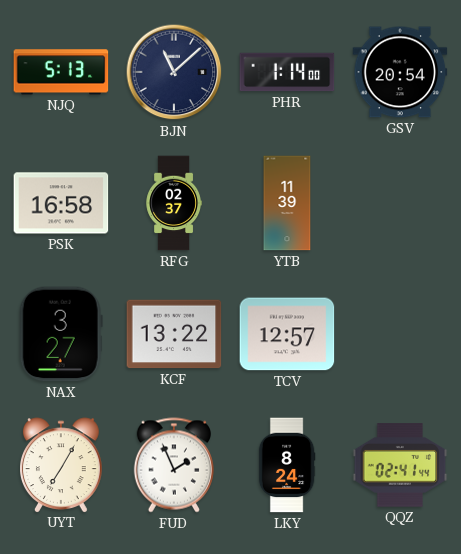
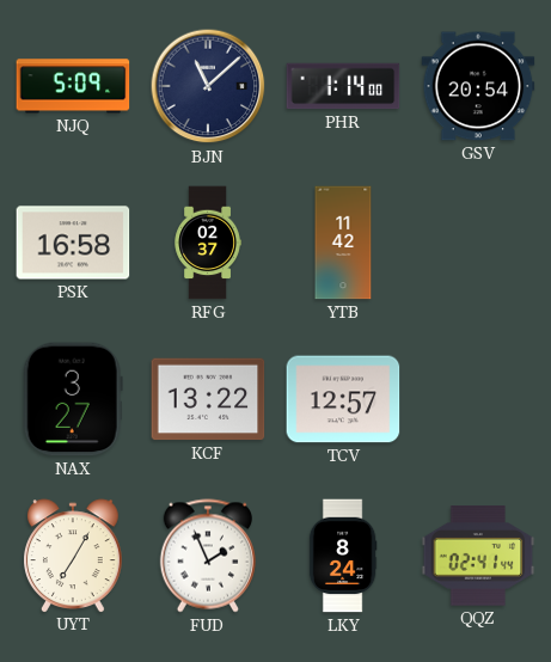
NJQ: 5:13 -> 5:09
YTB: 11:39 -> 11:42
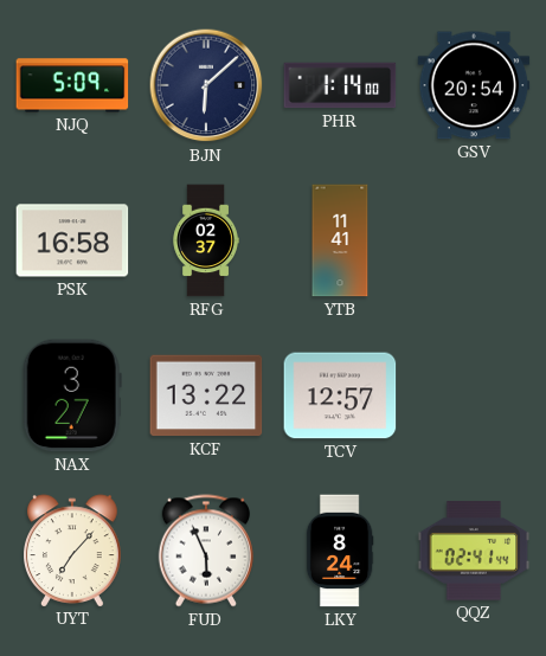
BJN: 11:08 -> 6:08
YTB: 11:42 -> 11:41
UYT: 7:05 -> 7:07
FUD: 1:56 -> 5:56
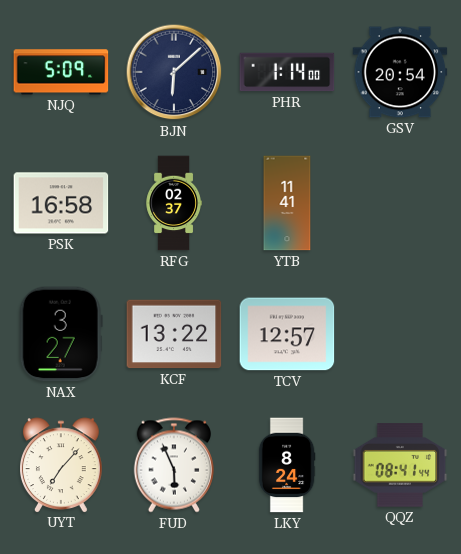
QQZ: 02:41 -> 08:41
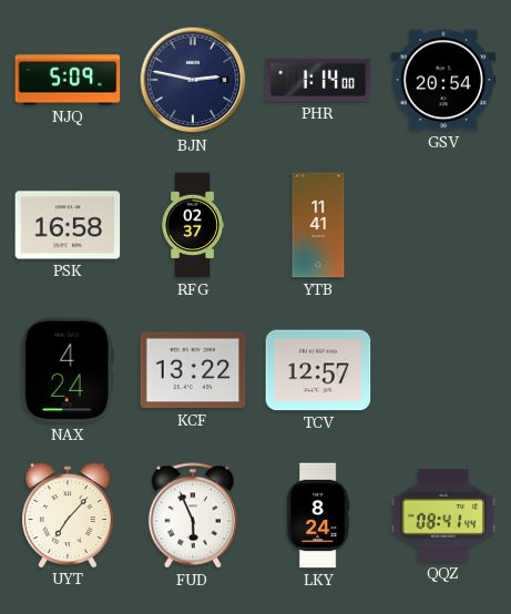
BJN: 6:08 -> 2:47
NAX: 3:27 -> 4:24
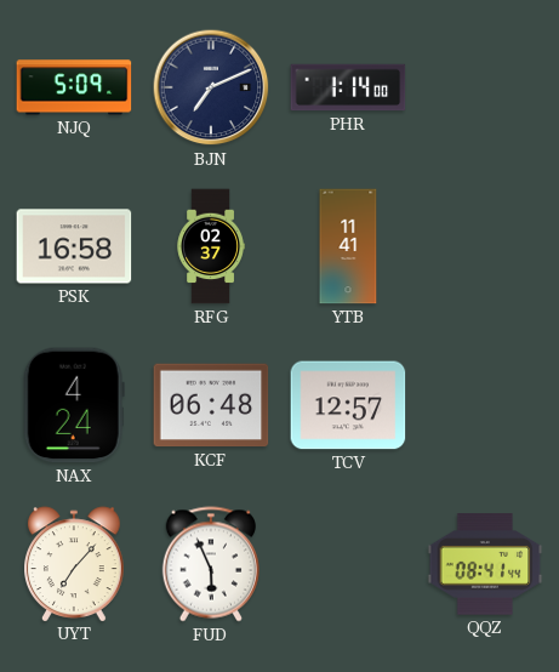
BJN: 2:47 -> 7:11
GSV: 20:54 -> none
KCF: 13:22 -> 06:48
LKY: 8:24 -> none
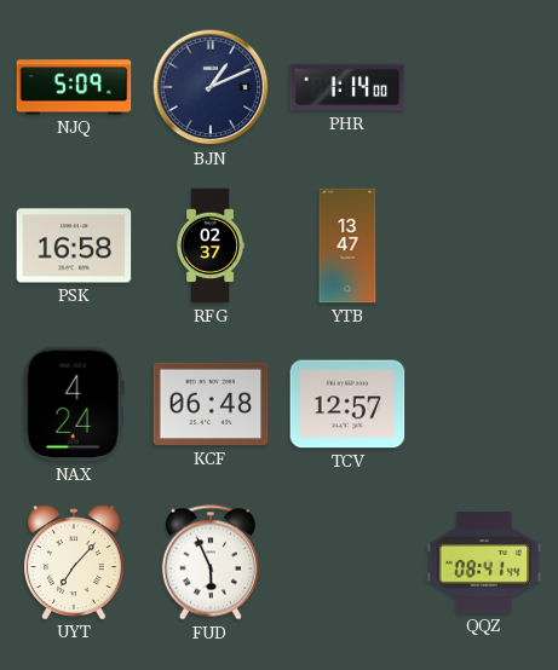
BJN: 7:11 -> 1:11
YTB: 11:41 -> 13:47
